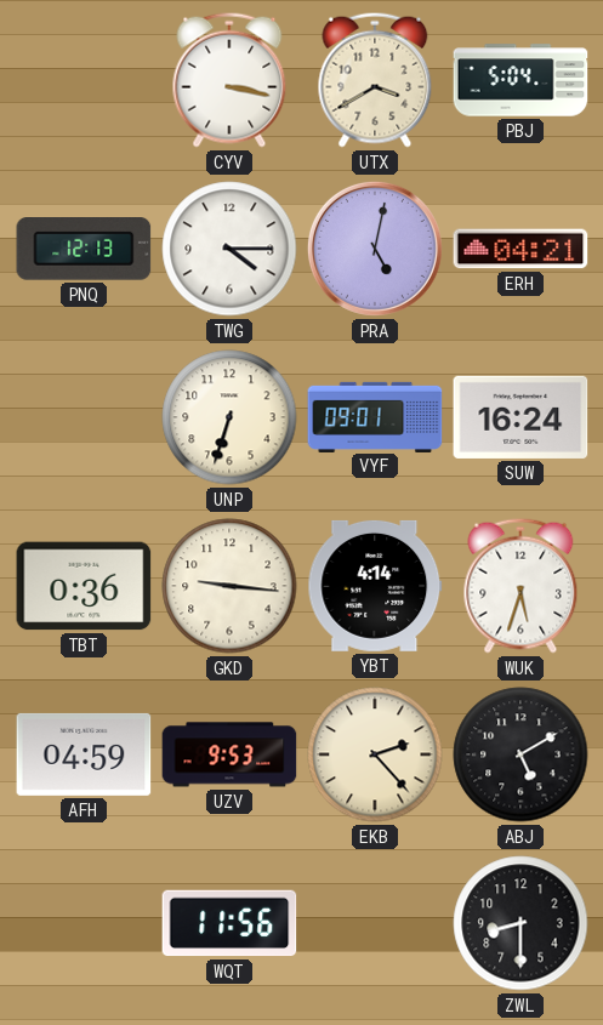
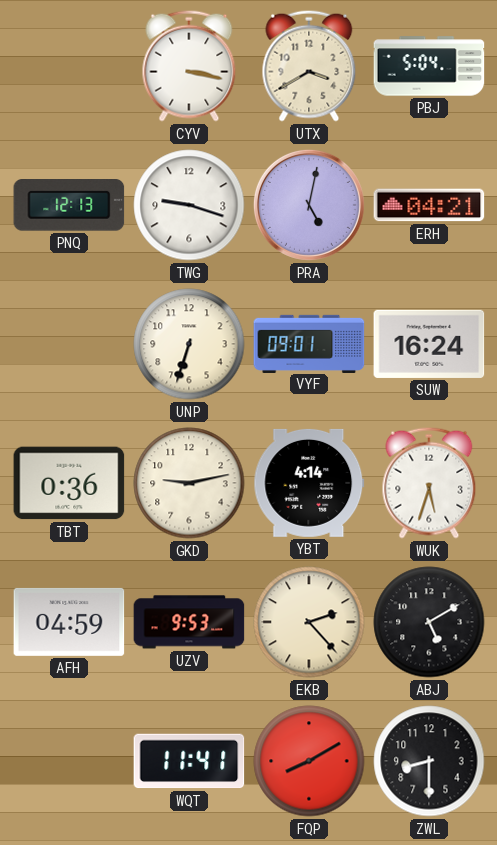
TWG: 4:15 -> 9:18
GKD: 9:16 -> 9:13
WQT: 11:56 -> 11:41
FQP: none -> 8:10
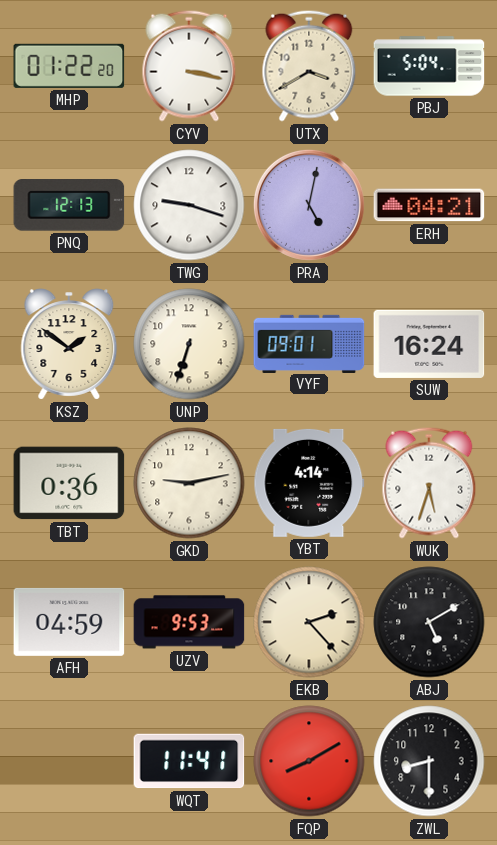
MHP: none -> 01:22
KSZ: none -> 1:51
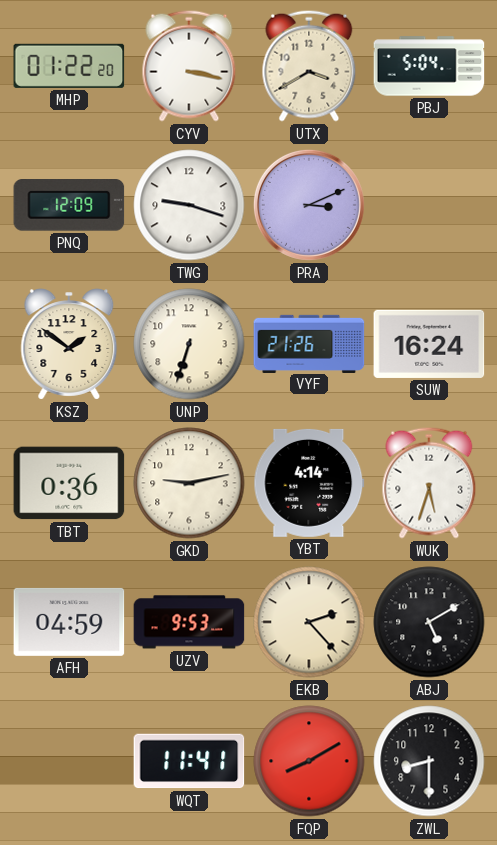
PNQ: 12:13 -> 12:09
PRA: 5:02 -> 3:11
ERH: 04:21 -> none
VYF: 09:01 -> 21:26
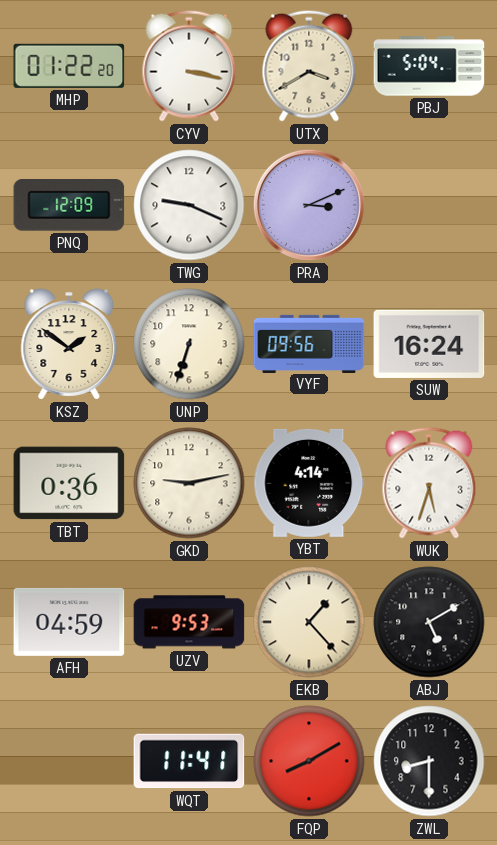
TWG: 9:18 -> 9:19
VYF: 21:26 -> 09:56
EKB: 2:23 -> 1:23
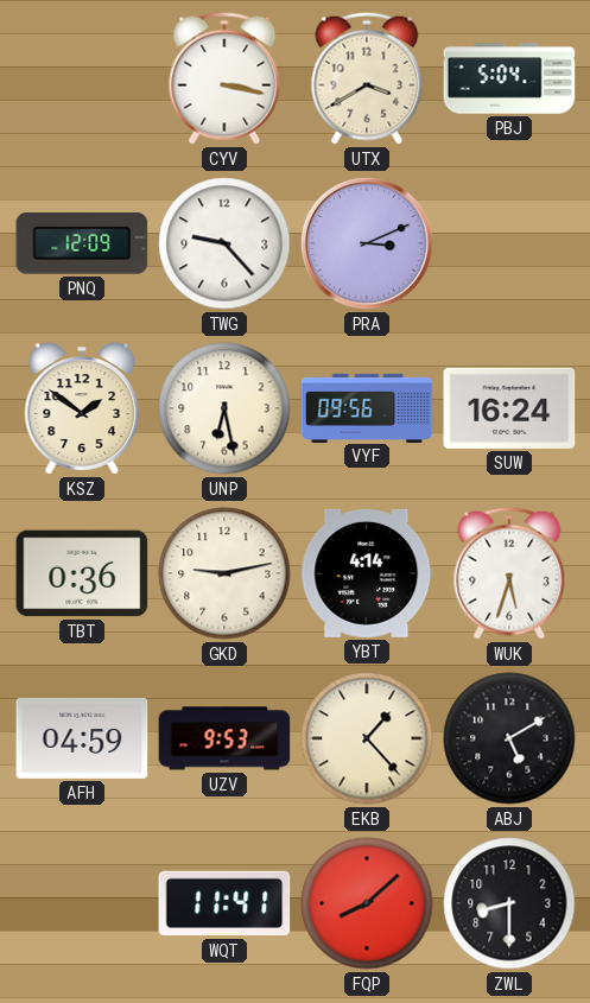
MHP: 01:22 -> none
TWG: 9:19 -> 9:23
UNP: 6:33 -> 6:28
FQP: 8:10 -> 8:08
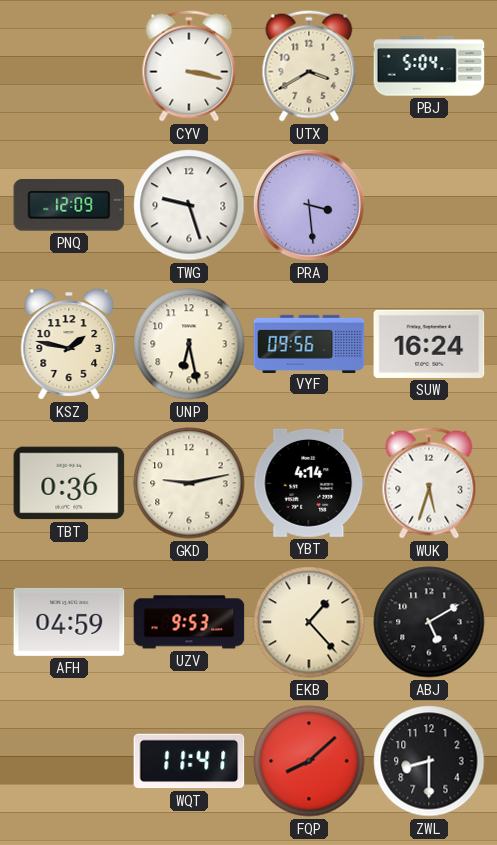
TWG: 9:23 -> 9:27
PRA: 3:11 -> 3:29
KSZ: 1:51 -> 1:47
